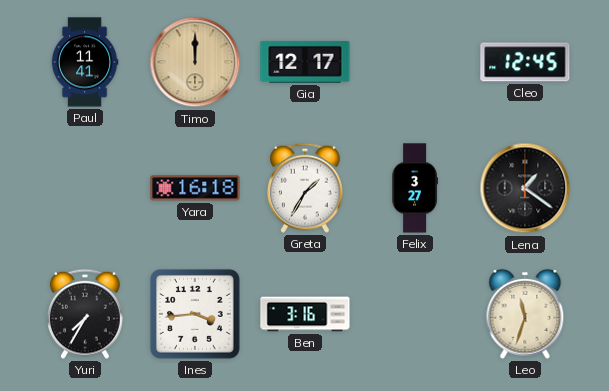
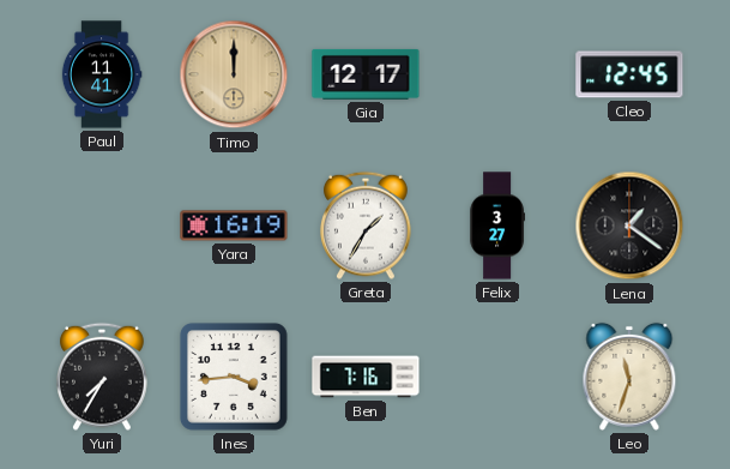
Yara: 16:18 -> 16:19
Ben: 3:16 -> 7:16
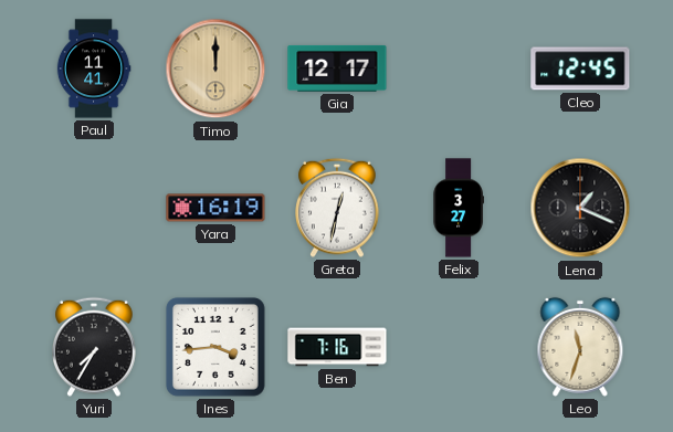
Greta: 1:35 -> 12:32
Lena: 1:21 -> 1:19
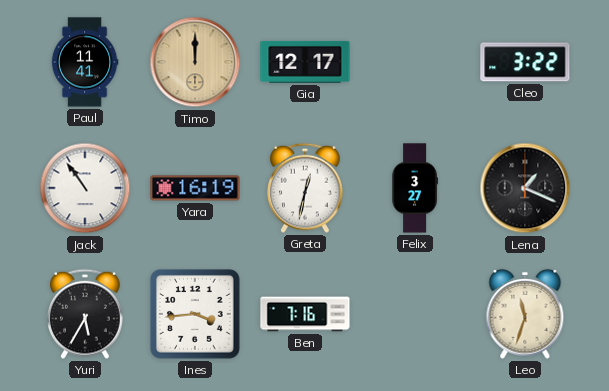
Cleo: 12:45 -> 3:22
Jack: none -> 10:54
Yuri: 7:35 -> 5:35
